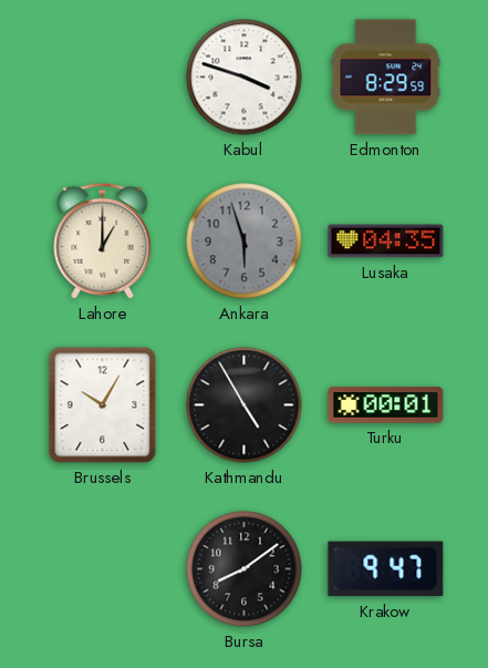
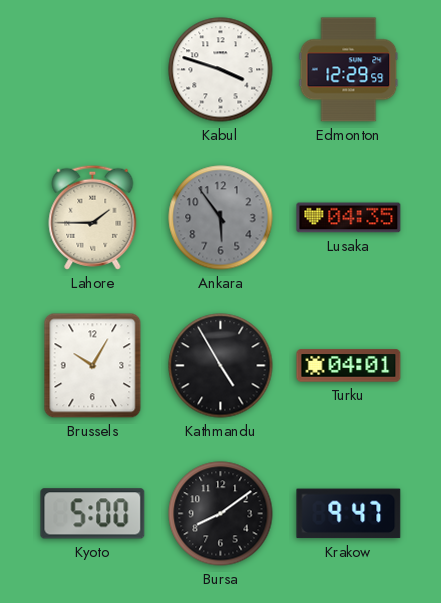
Edmonton: 8:29 -> 12:29
Lahore: 1:00 -> 1:45
Ankara: 5:57 -> 5:54
Turku: 00:01 -> 04:01
Kyoto: none -> 5:00
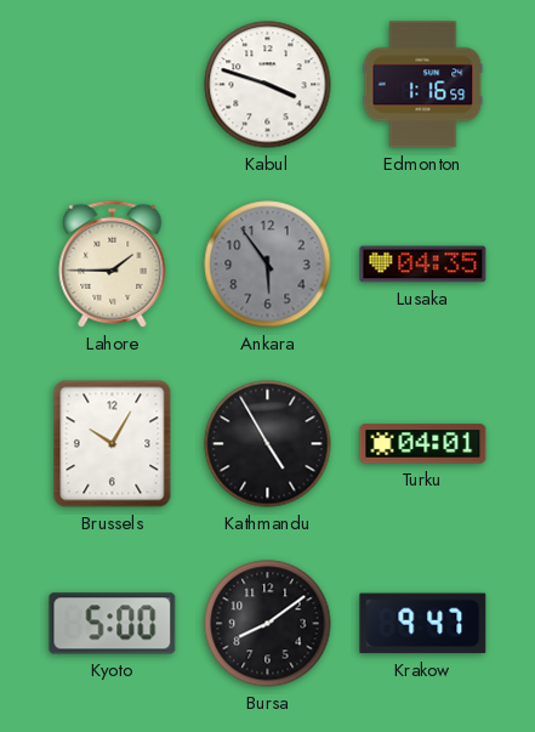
Edmonton: 12:29 -> 1:16
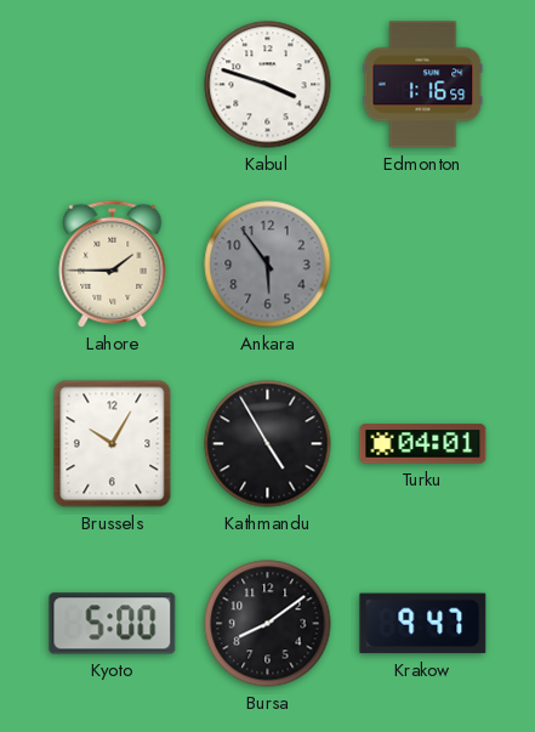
Lusaka: 04:35 -> none
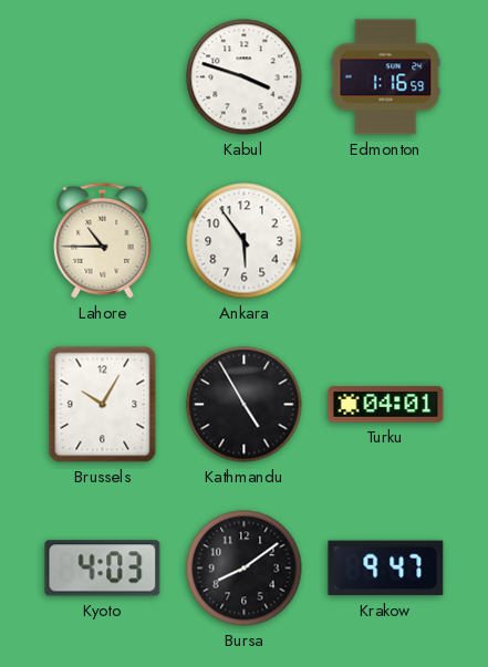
Lahore: 1:45 -> 10:45
Ankara dial: grey -> white
Kyoto: 5:00 -> 4:03
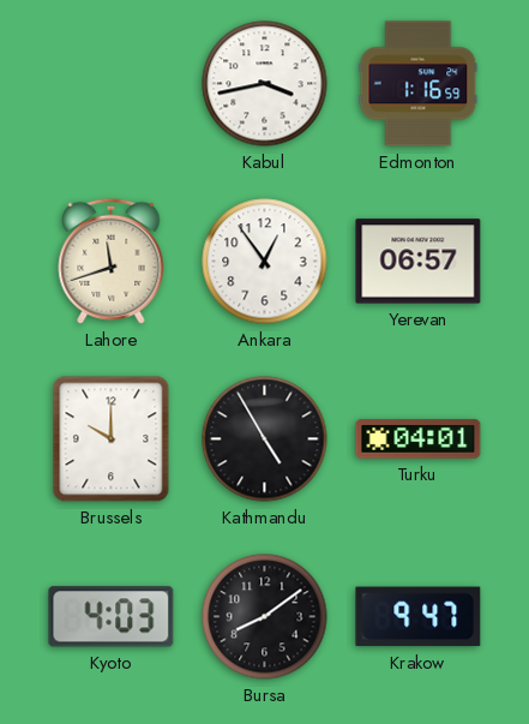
Kabul: 3:48 -> 3:43
Lahore: 10:45 -> 11:42
Ankara: 5:54 -> 12:54
Yerevan: none -> 06:57
Brussels: 10:05 -> 10:00
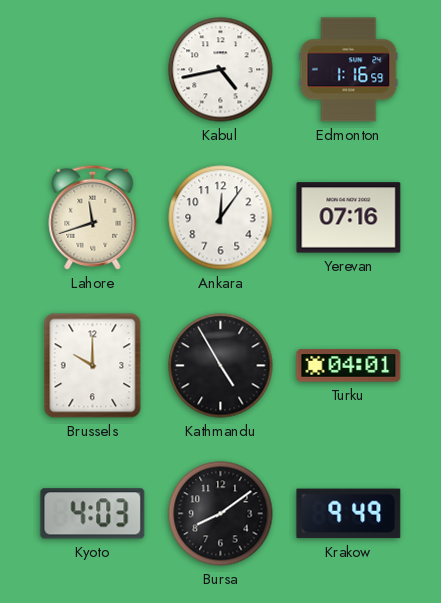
Kabul: 3:43 -> 4:43
Ankara: 12:54 -> 12:06
Yerevan: 06:57 -> 07:16
Krakow: 9:47 -> 9:49
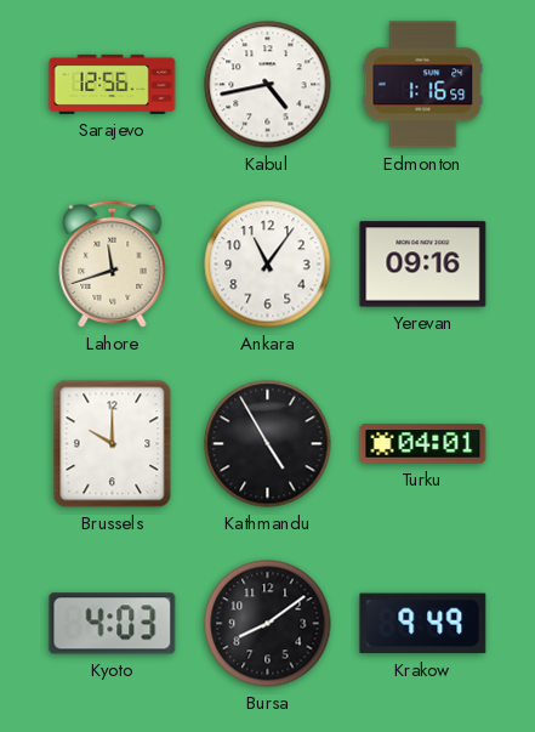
Sarajevo: none -> 12:56
Ankara: 12:06 -> 11:06
Yerevan: 07:16 -> 09:16
